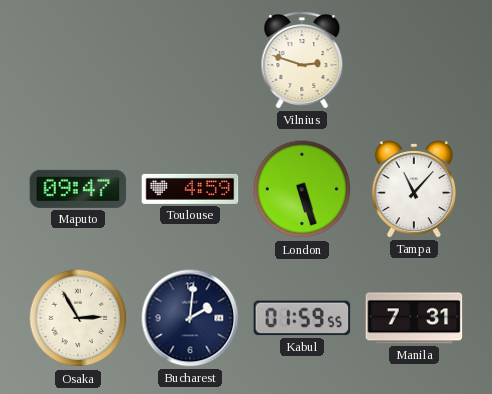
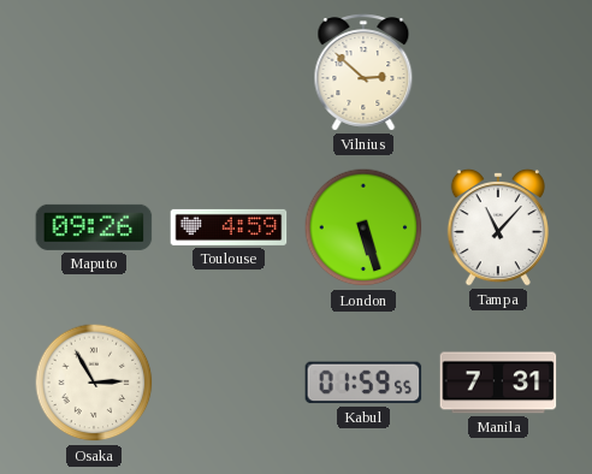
Vilnius: 2:48 -> 2:52
Maputo: 09:47 -> 09:26
Bucharest: 2:01 -> none
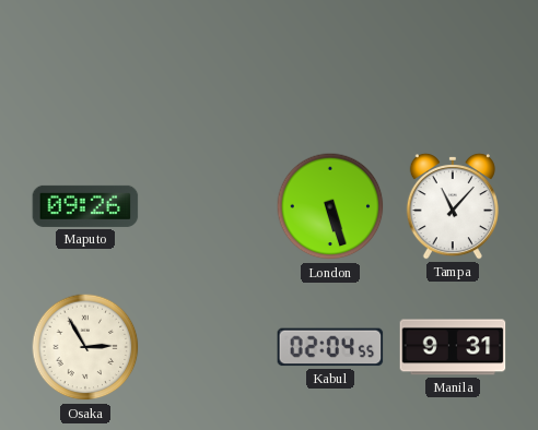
Vilnius: 2:52 -> none
Toulouse: 4:59 -> none
Kabul: 01:59 -> 02:04
Manila: 7:31 -> 9:31
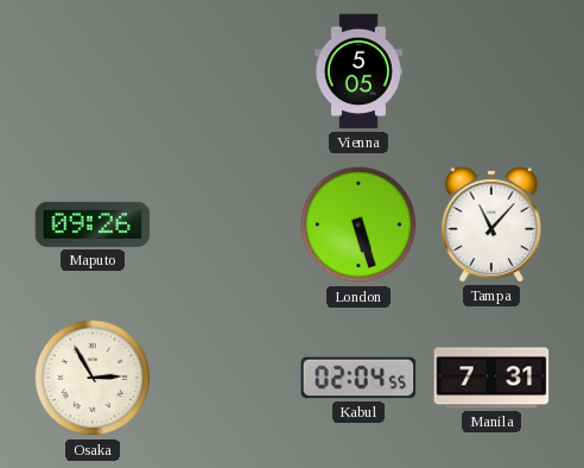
Vienna: none -> 5:05
Manila: 9:31 -> 7:31
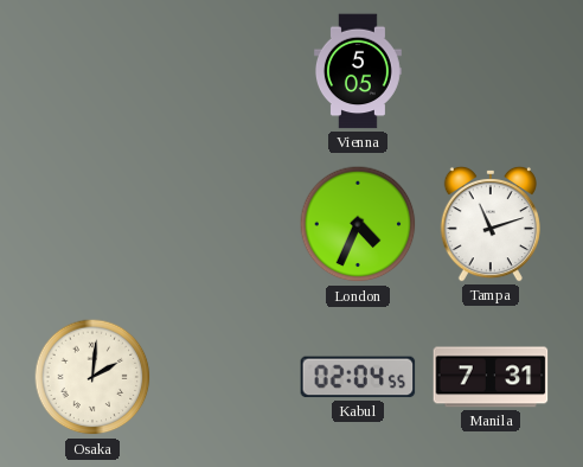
Maputo: 09:26 -> none
London: 5:27 -> 4:34
Tampa: 11:07 -> 11:12
Osaka: 2:55 -> 2:01
